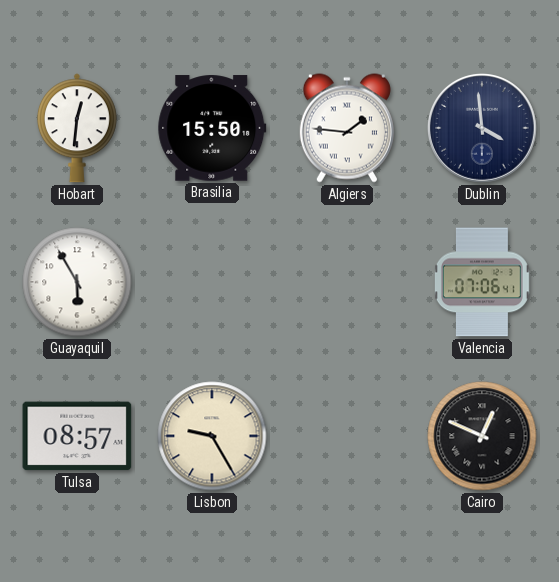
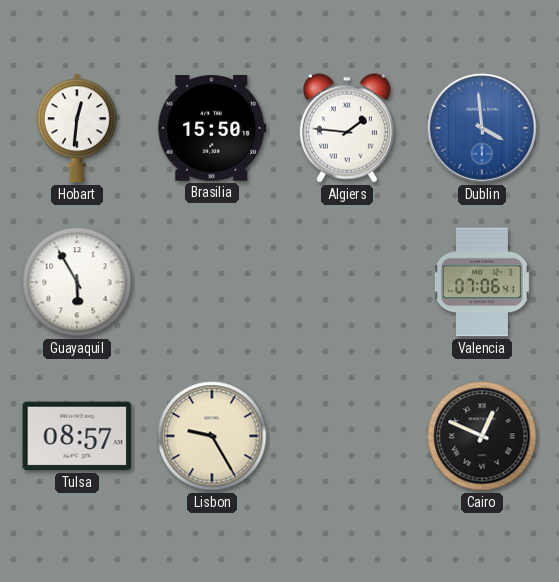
Dublin dial: navy -> blue
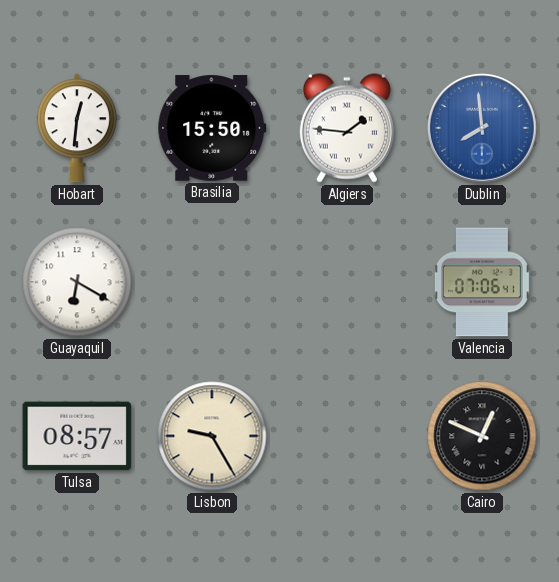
Dublin: 3:59 -> 7:59
Guayaquil: 5:55 -> 6:20
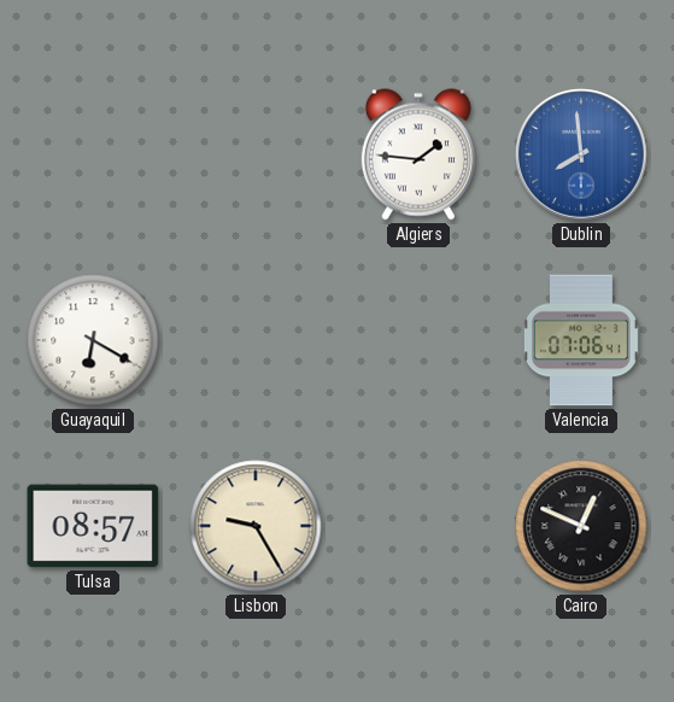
Hobart: 12:31 -> none
Brasilia: 15:50 -> none
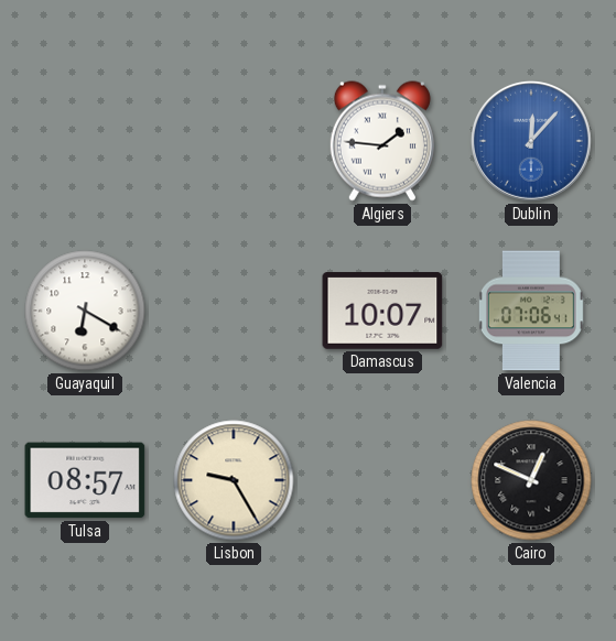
Dublin: 7:59 -> 12:07
Damascus: none -> 10:07
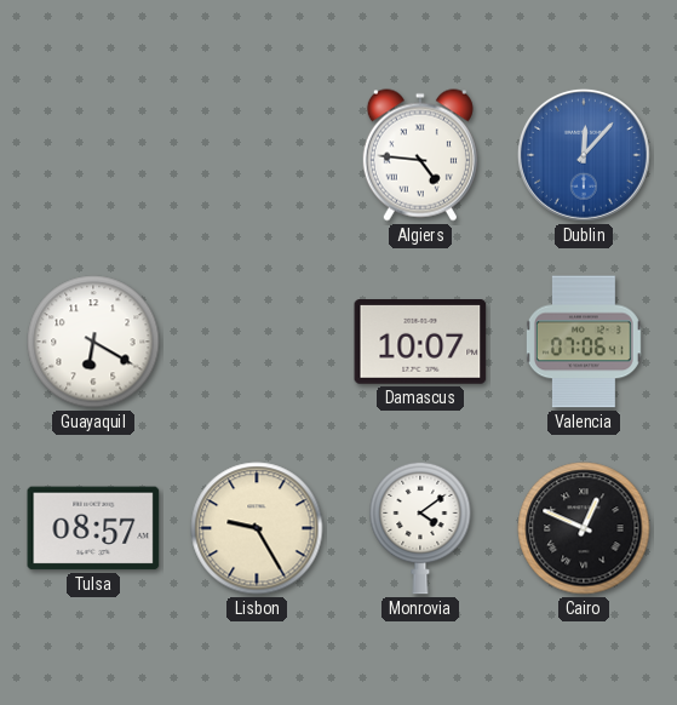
Algiers: 1:46 -> 4:46
Monrovia: none -> 4:09
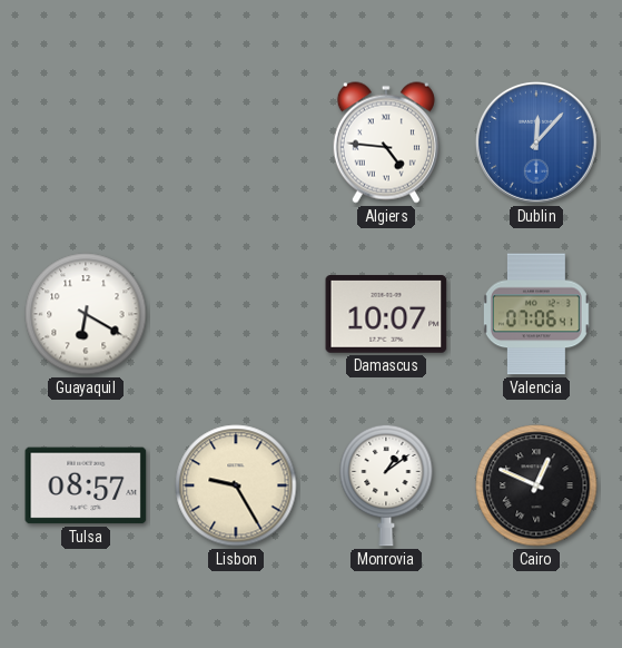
Monrovia: 4:09 -> 1:09
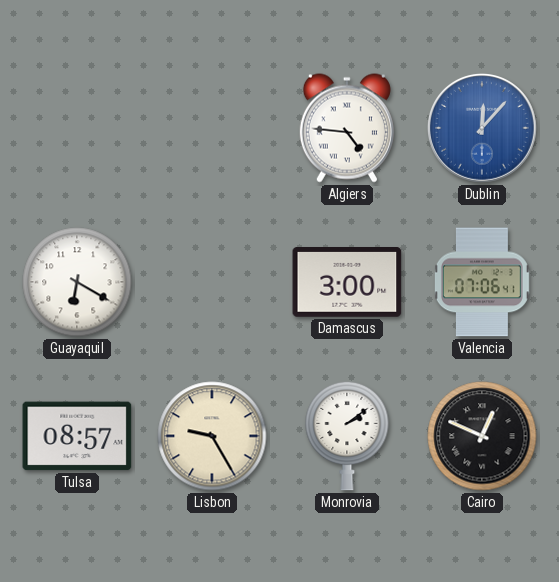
Damascus: 10:07 -> 3:00
Monrovia: 1:09 -> 2:09
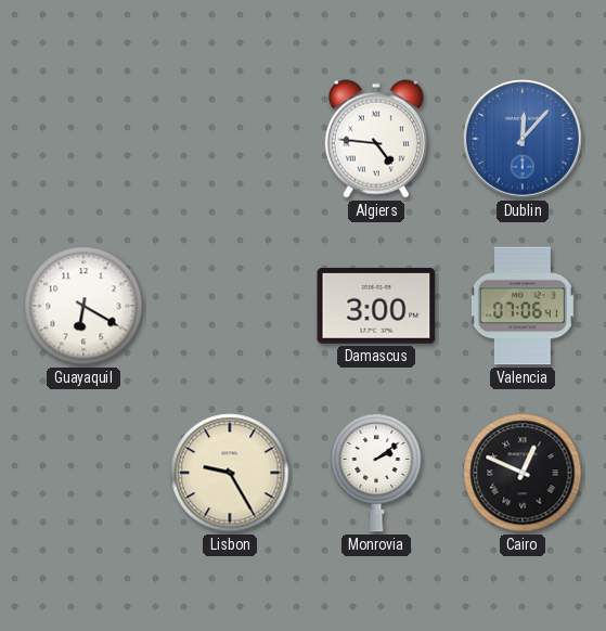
Tulsa: 08:57 -> none
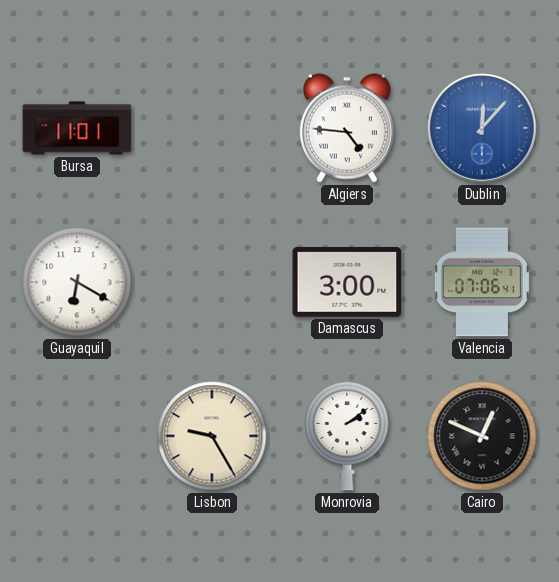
Bursa: none -> 11:01
